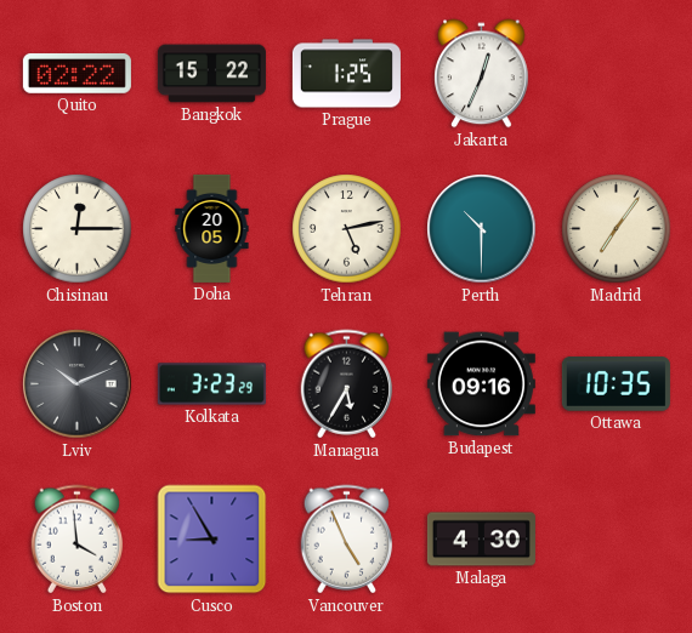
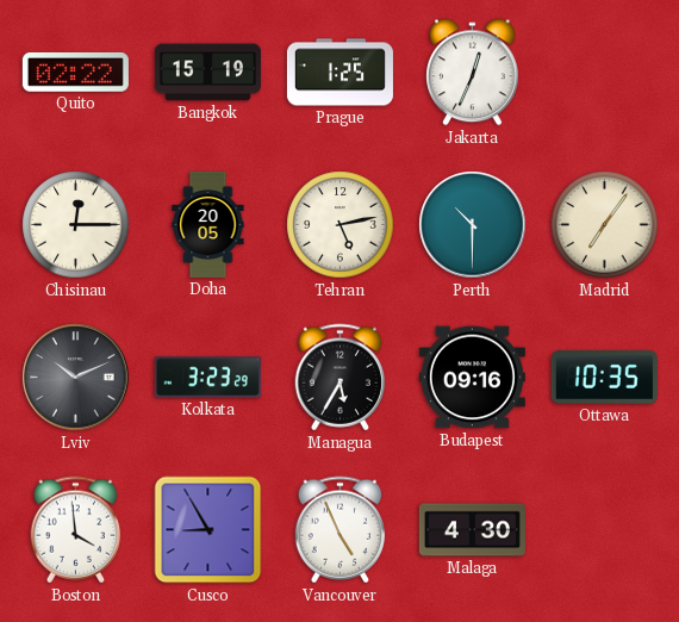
Bangkok: 15:22 -> 15:19
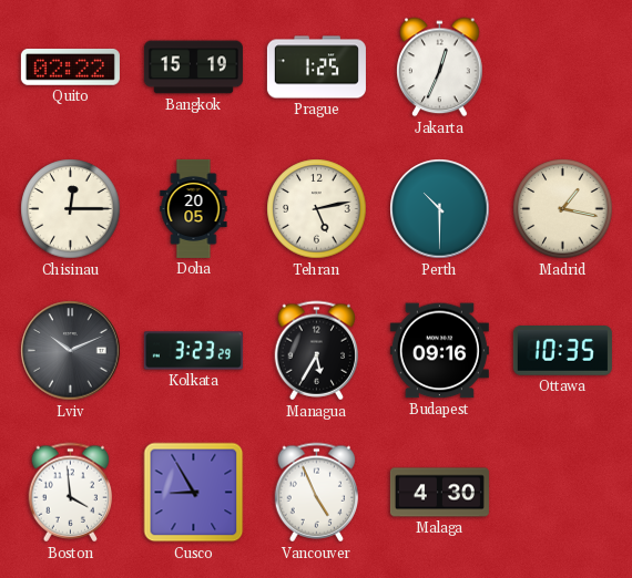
Madrid: 7:06 -> 1:17
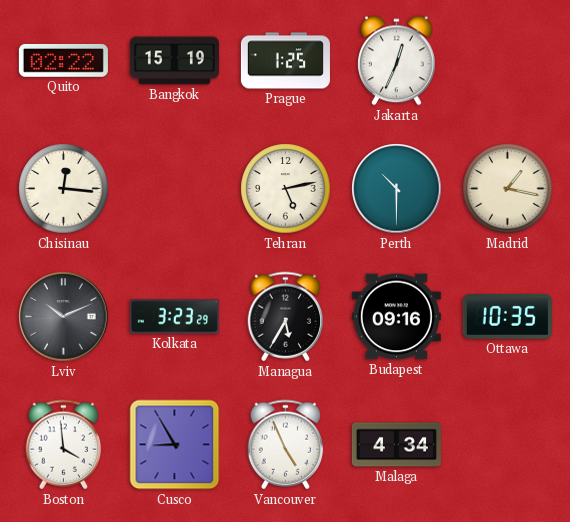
Chisinau: 12:15 -> 12:16
Doha: 20:05 -> none
Malaga: 4:30 -> 4:34
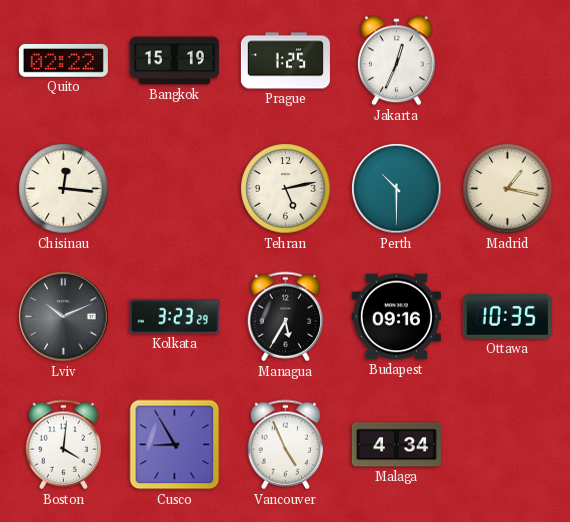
Boston: 3:59 -> 4:01
